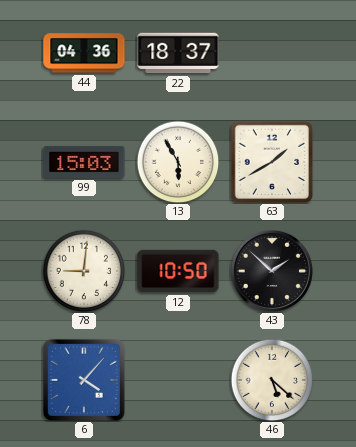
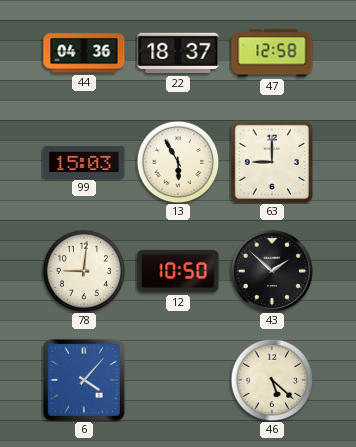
47: none -> 12:58
63: 1:40 -> 9:00
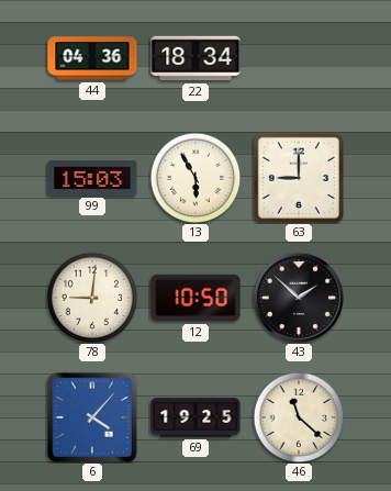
22: 18:37 -> 18:34
47: 12:58 -> none
69: none -> 19:25
46: 5:22 -> 11:22
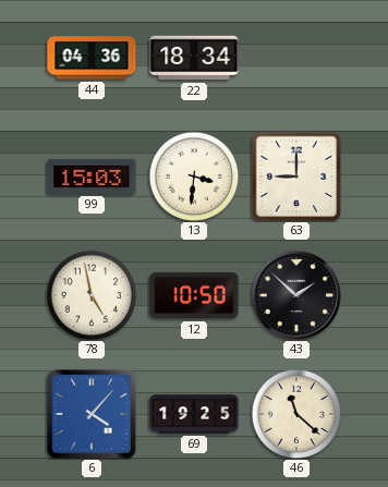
13: 5:55 -> 3:31
78: 9:01 -> 4:58
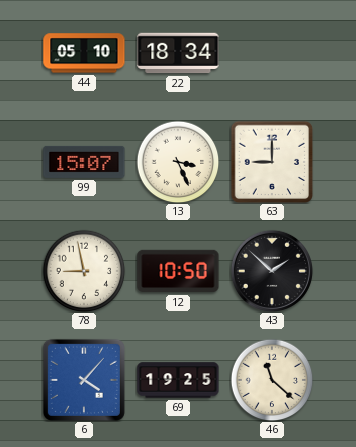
44: 04:36 -> 05:10
99: 15:03 -> 15:07
13: 3:31 -> 3:26
78: 4:58 -> 8:58
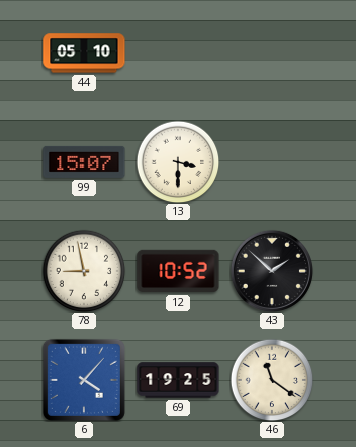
22: 18:34 -> none
13: 3:26 -> 3:30
63: 9:00 -> none
12: 10:50 -> 10:52
46: 11:22 -> 11:21
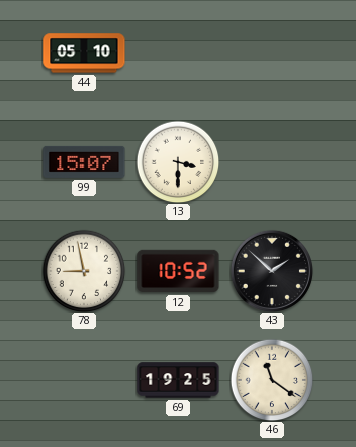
6: 4:07 -> none
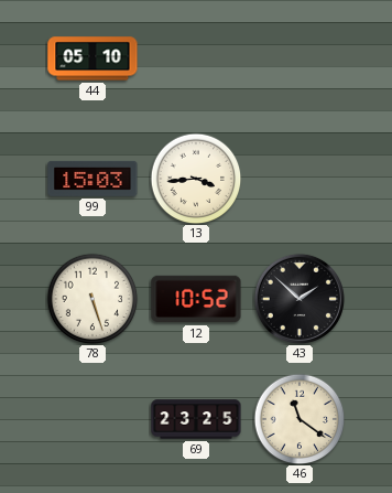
99: 15:07 -> 15:03
13: 3:30 -> 3:44
78: 8:58 -> 5:27
69: 19:25 -> 23:25
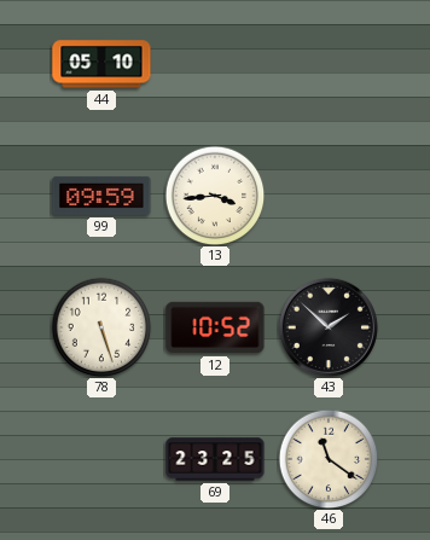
99: 15:03 -> 09:59
